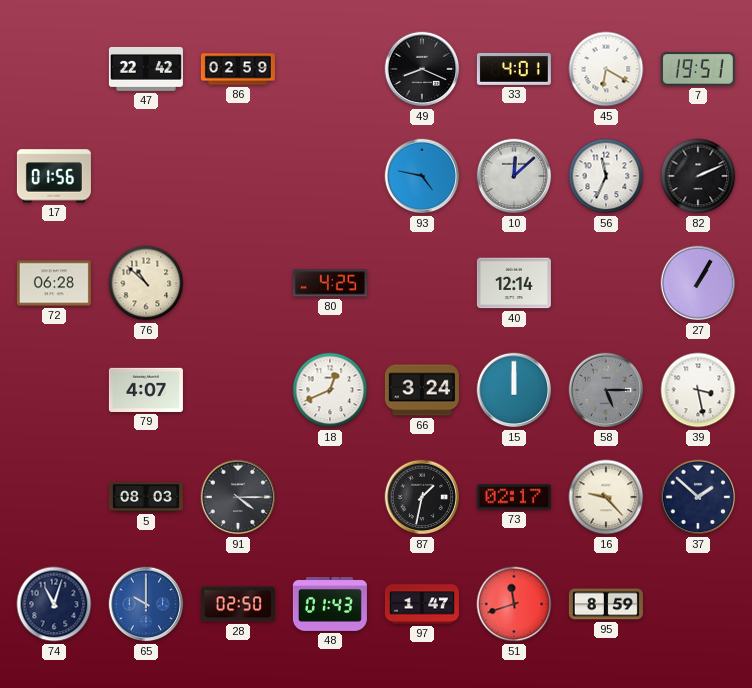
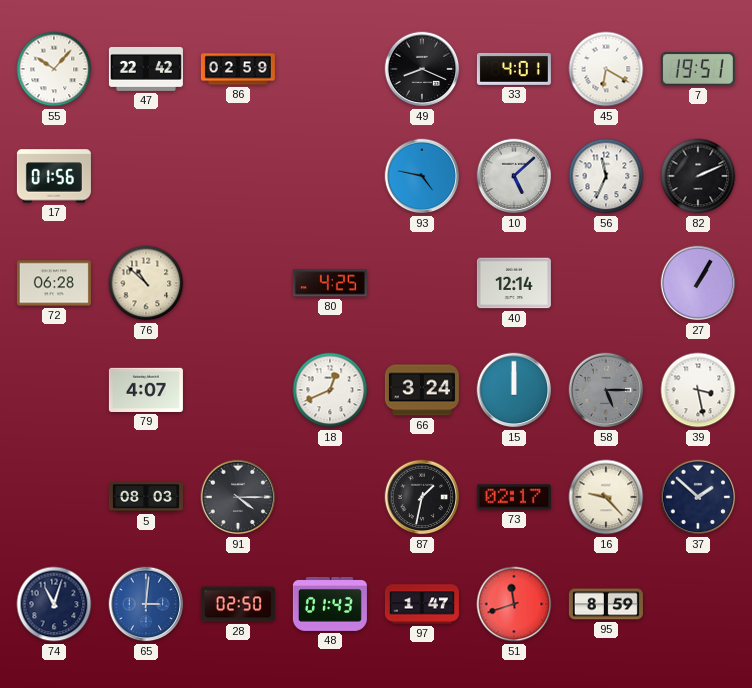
55: none -> 10:07
10: 12:08 -> 5:08
65: 10:00 -> 3:01
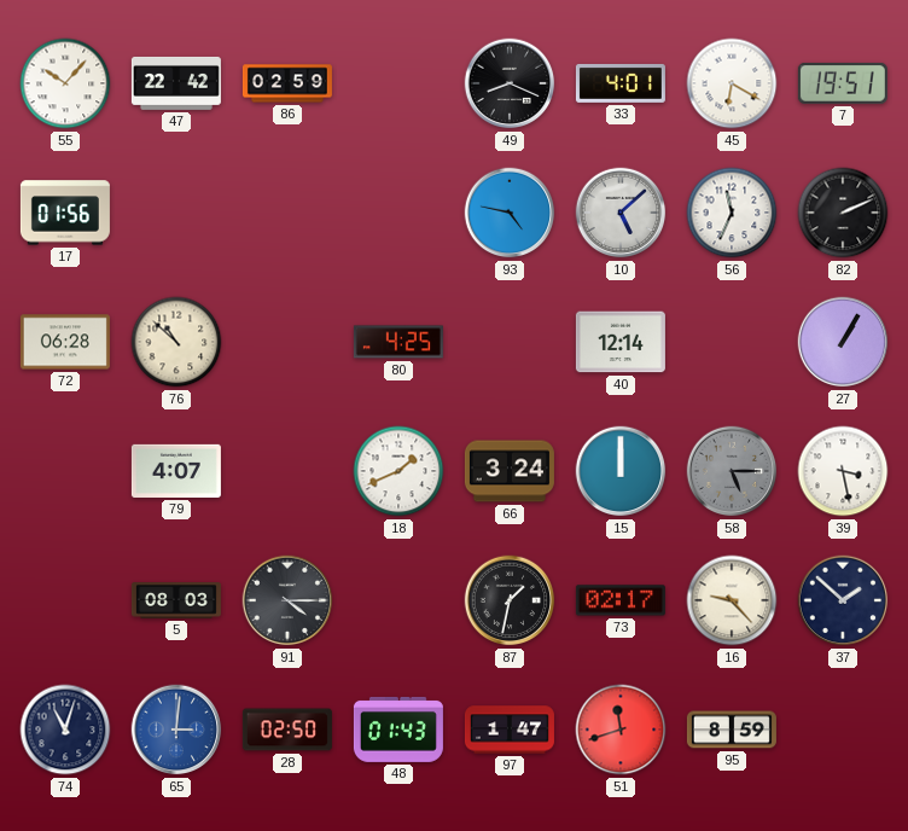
18: 12:41 -> 1:41
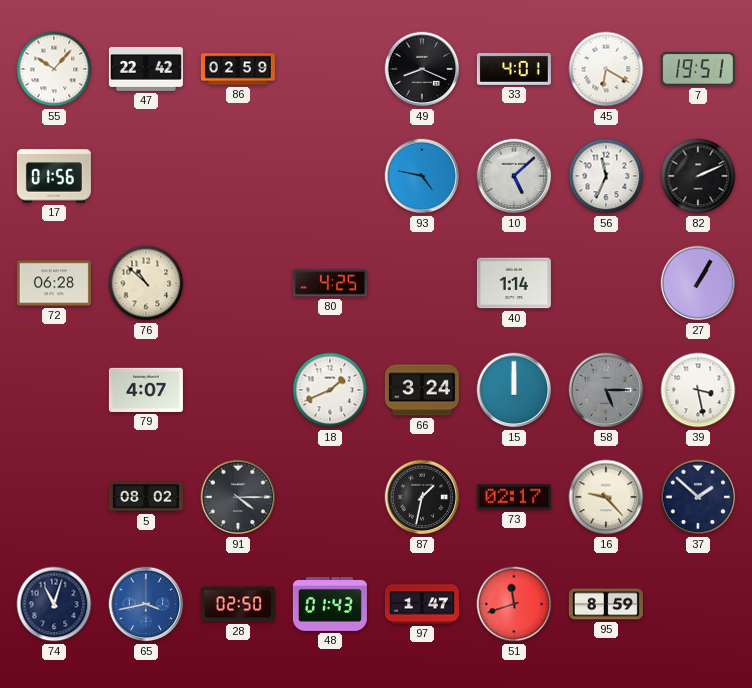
40: 12:14 -> 1:14
5: 08:03 -> 08:02
65: 3:01 -> 3:43
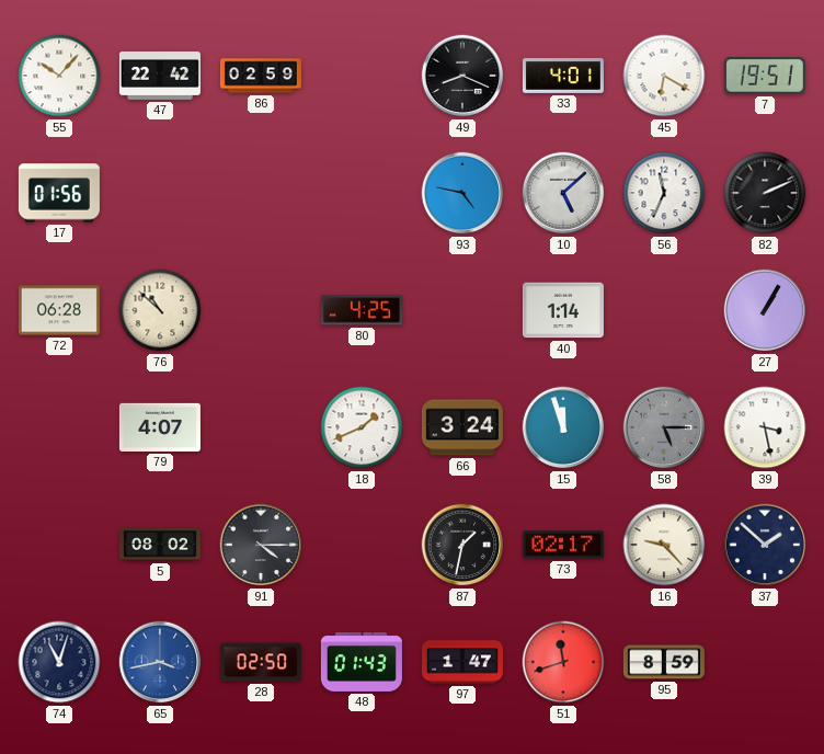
15: 12:00 -> 11:57
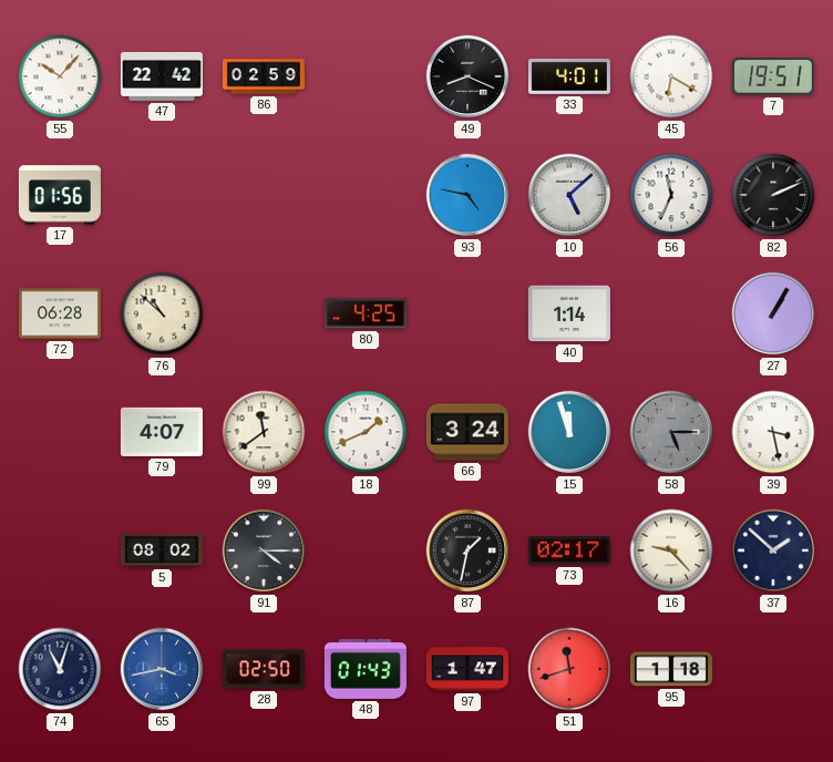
99: none -> 11:39
95: 8:59 -> 1:18
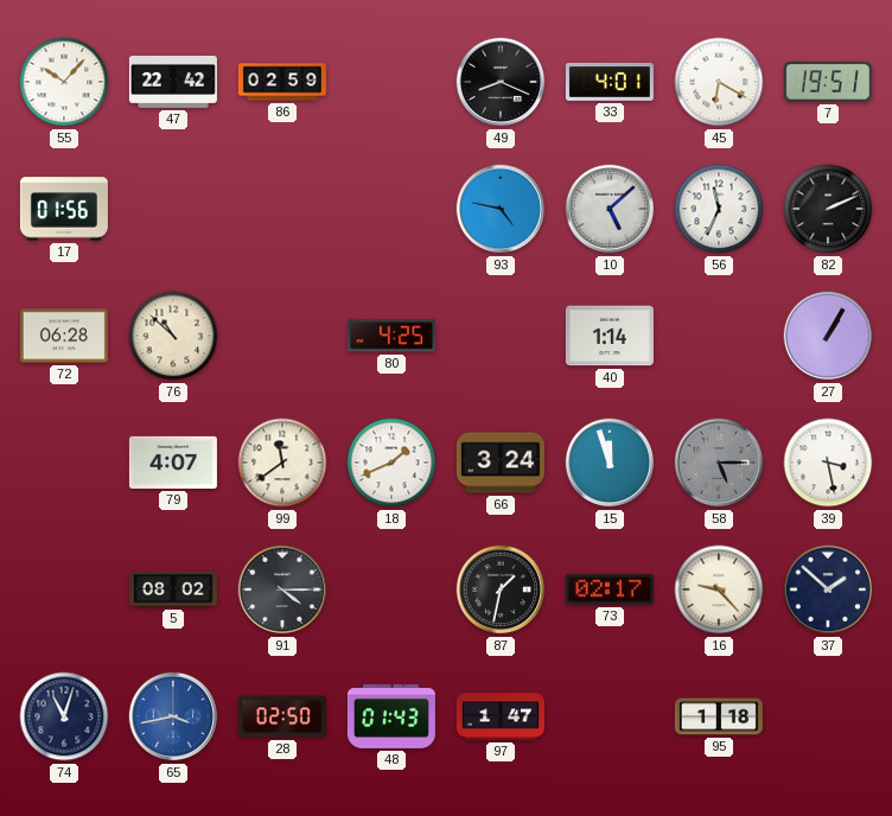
51: 11:42 -> none
